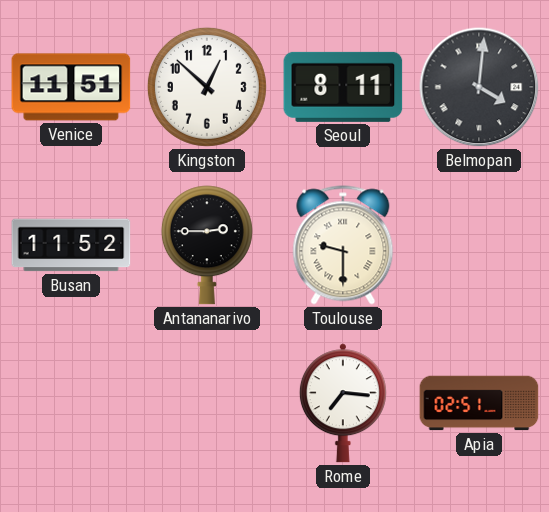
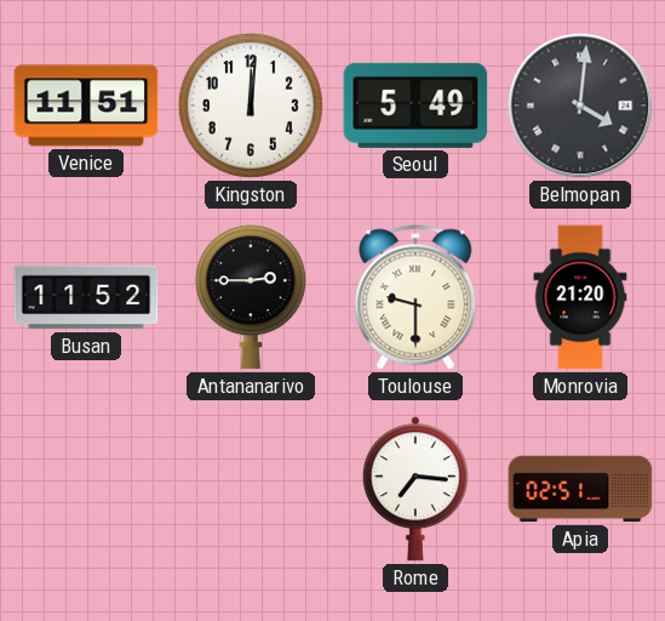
Kingston: 12:52 -> 12:01
Seoul: 8:11 -> 5:49
Monrovia: none -> 21:20
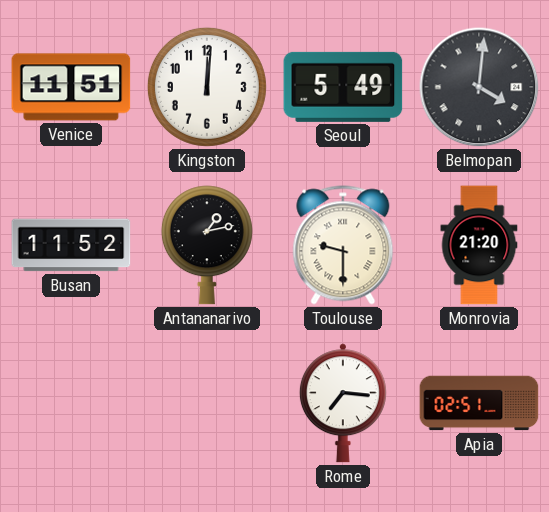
Antananarivo: 2:45 -> 1:13
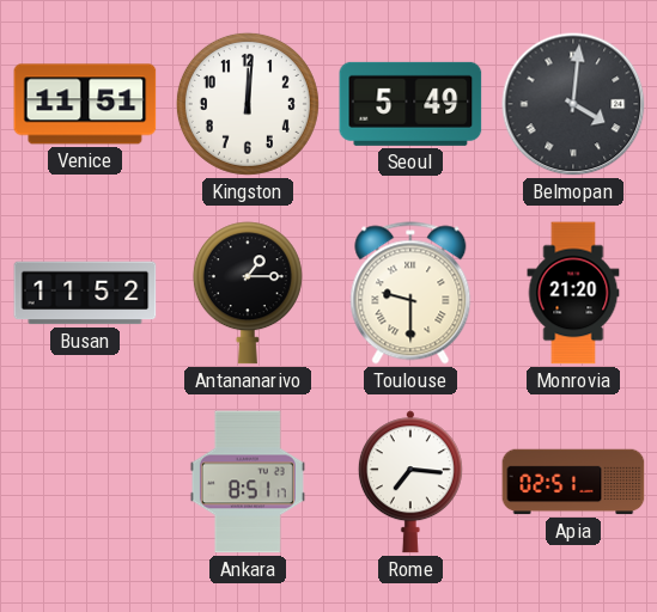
Antananarivo: 1:13 -> 1:15
Ankara: none -> 8:51
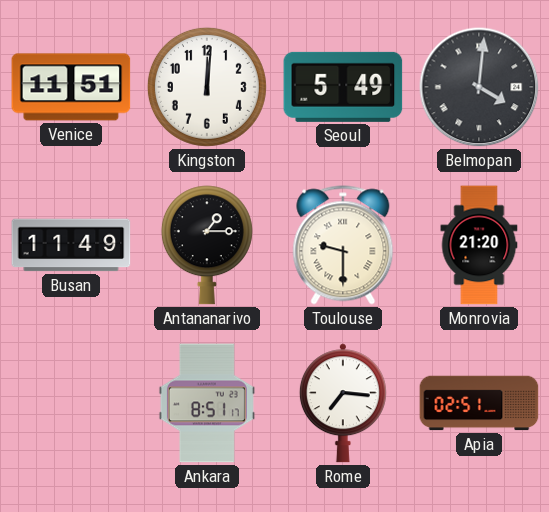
Busan: 11:52 -> 11:49
